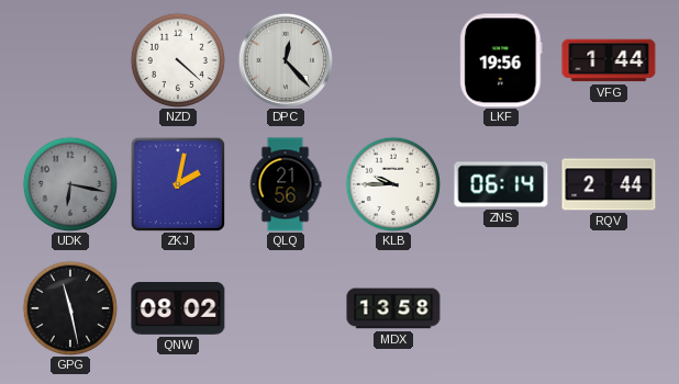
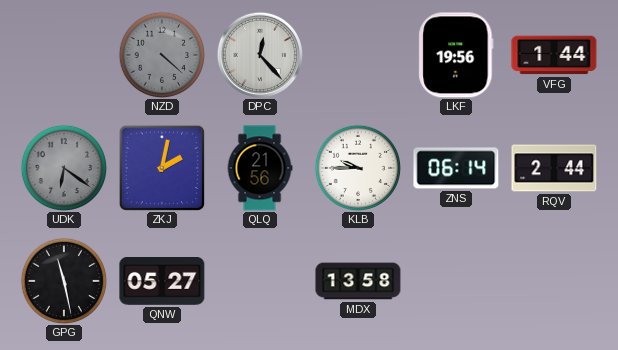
NZD dial: white -> grey
UDK: 6:17 -> 6:21
QNW: 08:02 -> 05:27
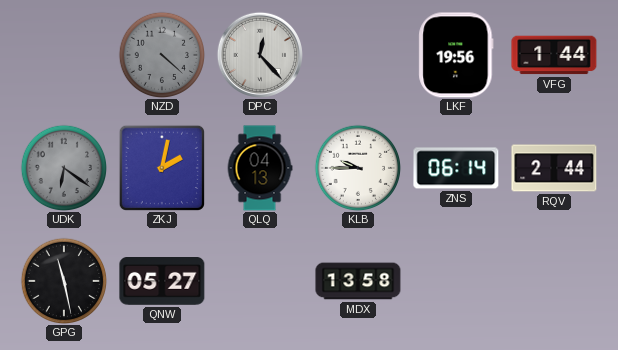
QLQ: 21:56 -> 04:13
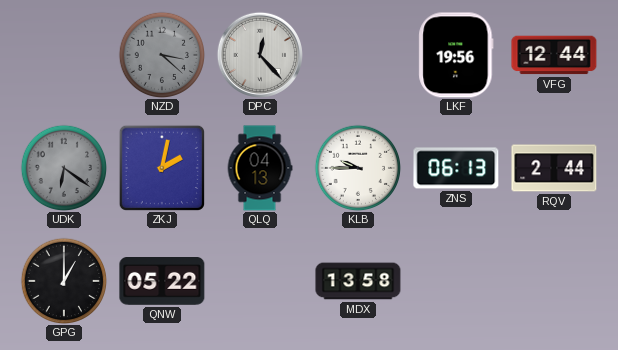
NZD: 4:22 -> 3:22
VFG: 1:44 -> 12:44
ZNS: 06:14 -> 06:13
GPG: 11:28 -> 1:00
QNW: 05:27 -> 05:22
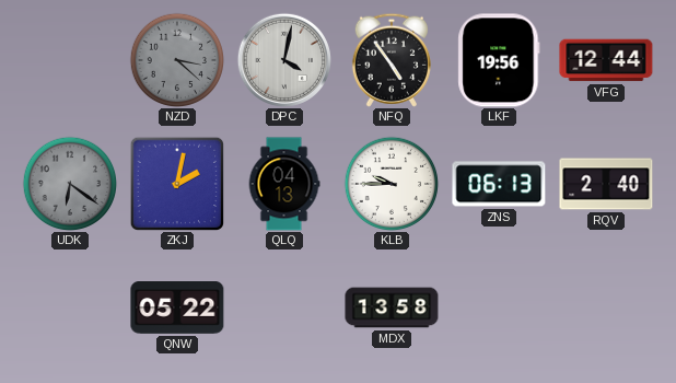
DPC: 12:23 -> 4:02
NFQ: none -> 4:54
RQV: 2:44 -> 2:40
GPG: 1:00 -> none
